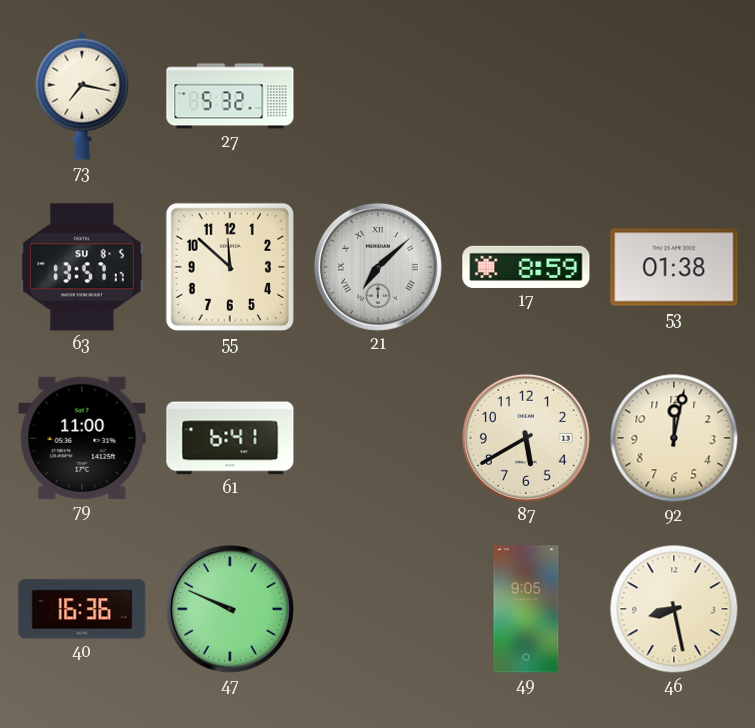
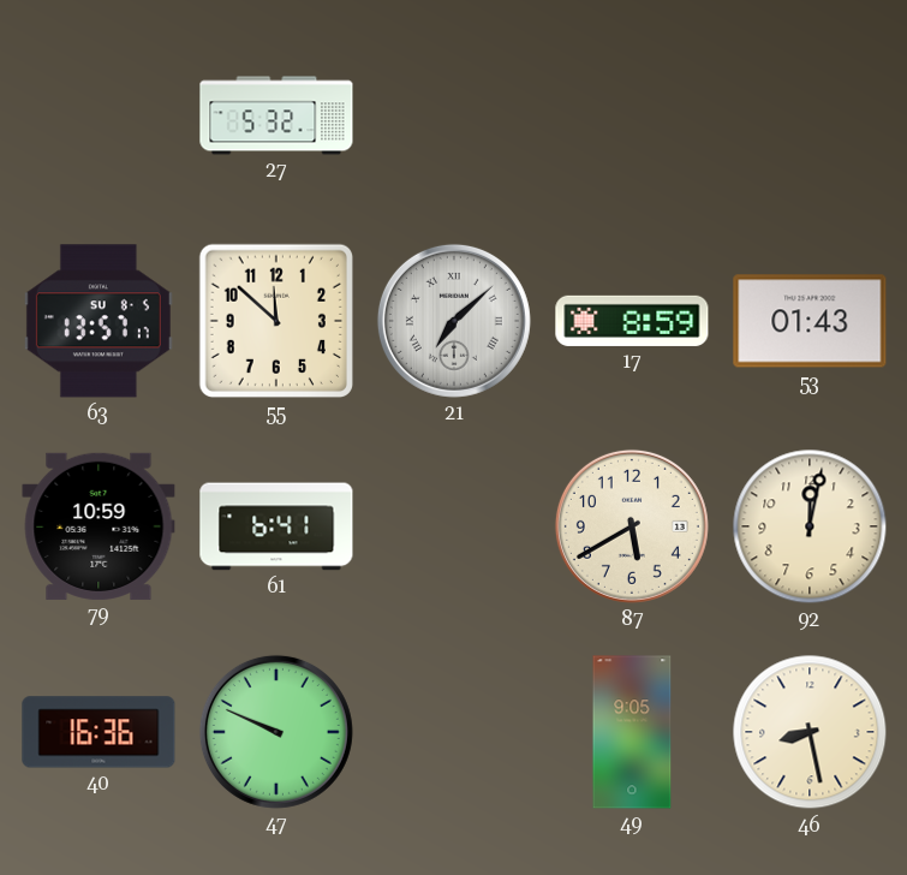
73: 7:17 -> none
53: 01:38 -> 01:43
79: 11:00 -> 10:59
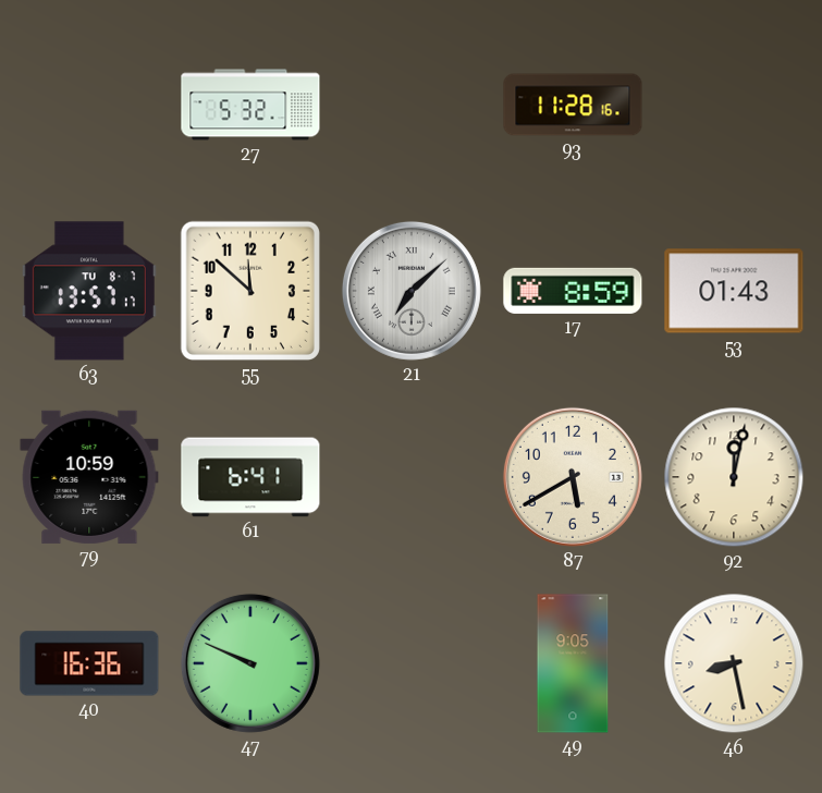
93: none -> 11:28
63 date: SU 8-5 -> TU 8-7
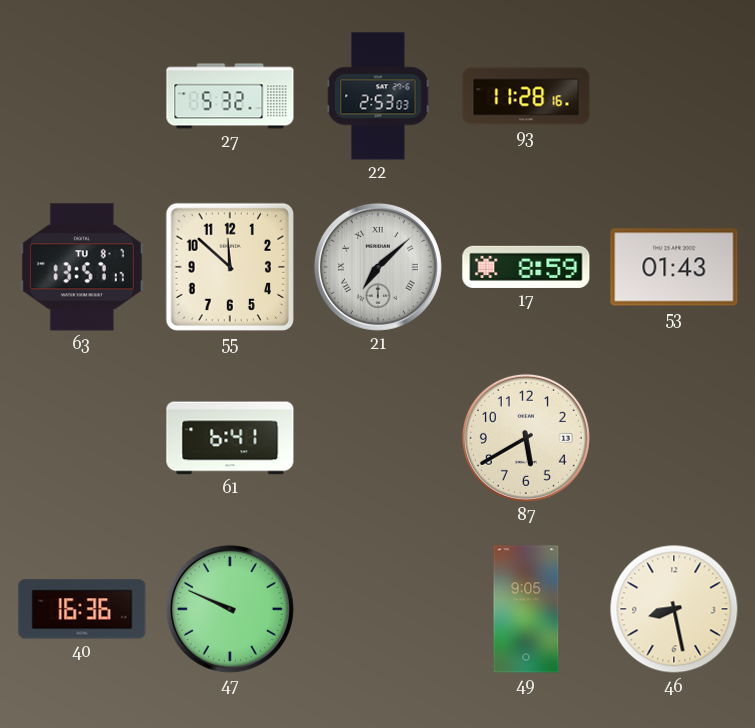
22: none -> 2:53
79: 10:59 -> none
92: 12:02 -> none
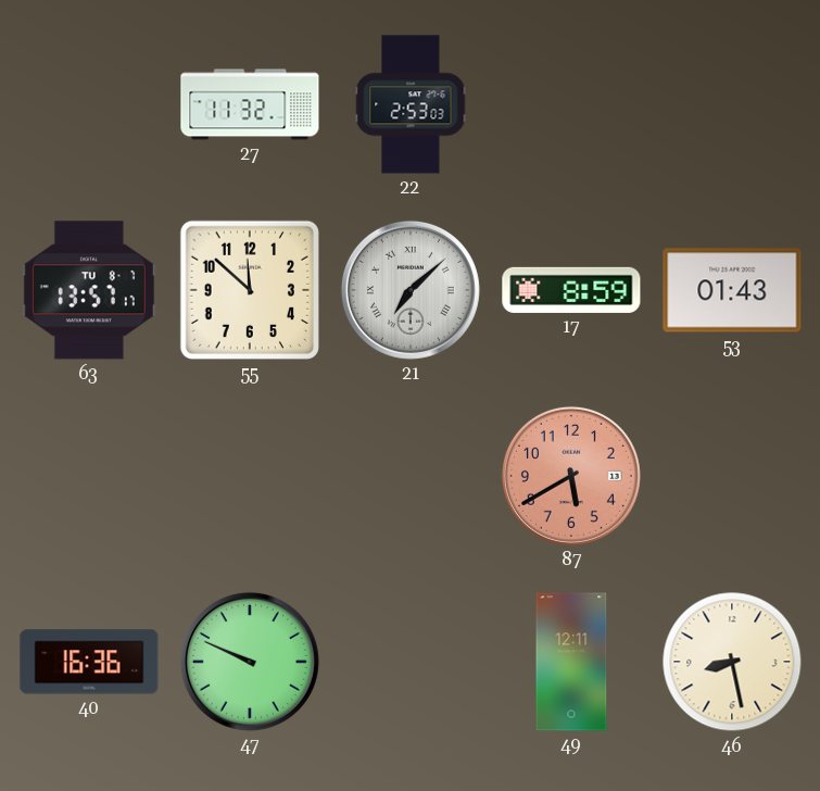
27: 5:32 -> 11:32
93: 11:28 -> none
61: 6:41 -> none
87 dial: cream -> salmon
49: 9:05 -> 12:11
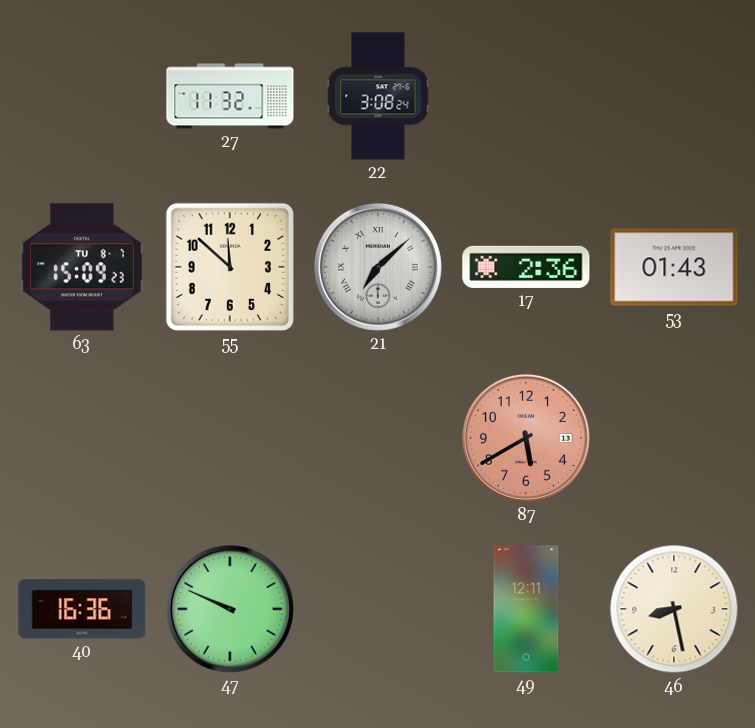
22: 2:53 -> 3:08
63: 13:57 -> 15:09
17: 8:59 -> 2:36
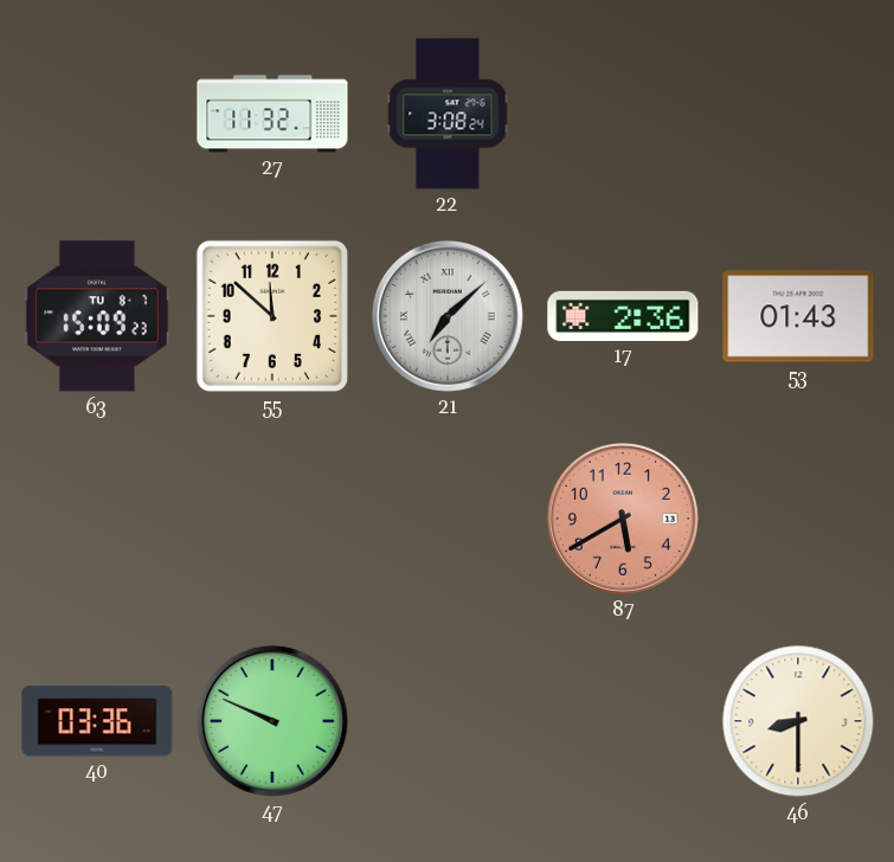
40: 16:36 -> 03:36
49: 12:11 -> none
46: 8:28 -> 8:30
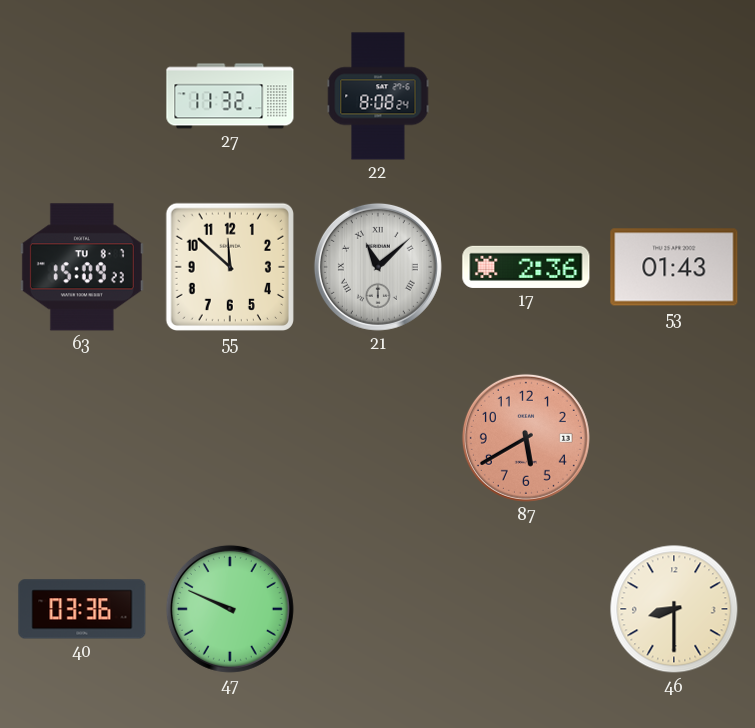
22: 3:08 -> 8:08
21: 7:08 -> 11:08
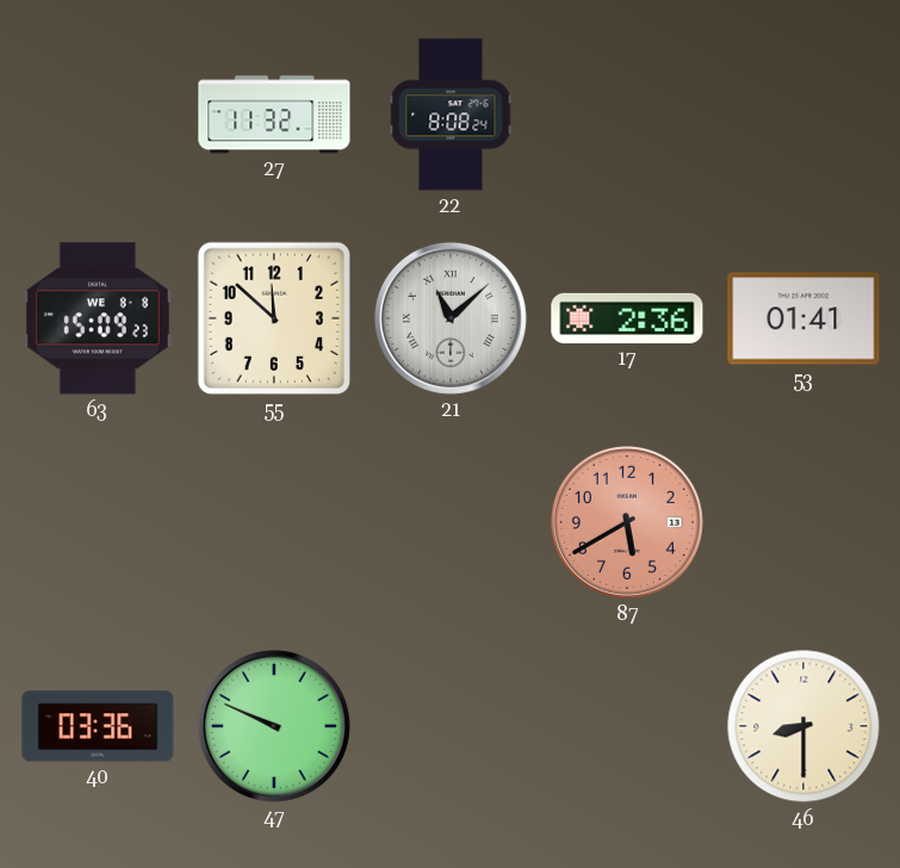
63 date: TU 8-7 -> WE 8-8
53: 01:43 -> 01:41
